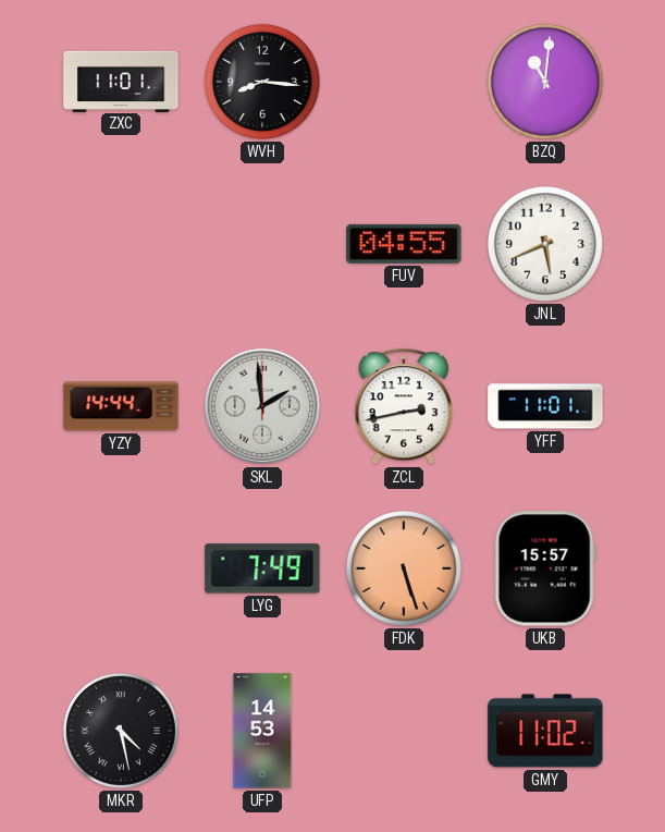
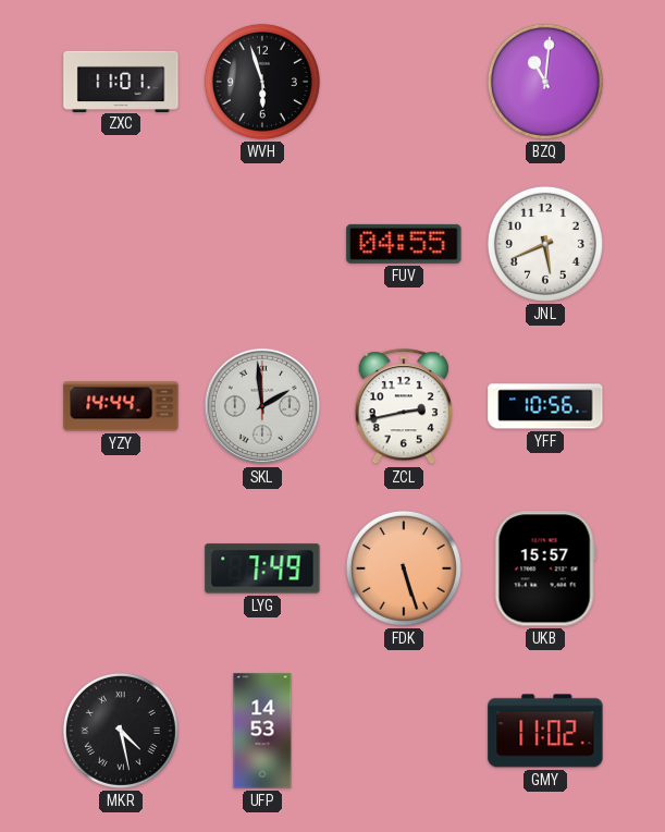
WVH: 8:16 -> 5:57
YFF: 11:01 -> 10:56
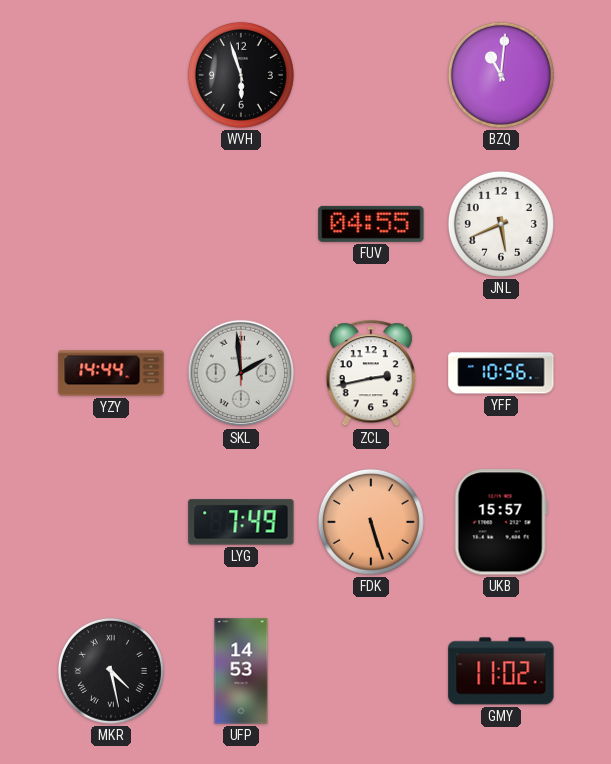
ZXC: 11:01 -> none
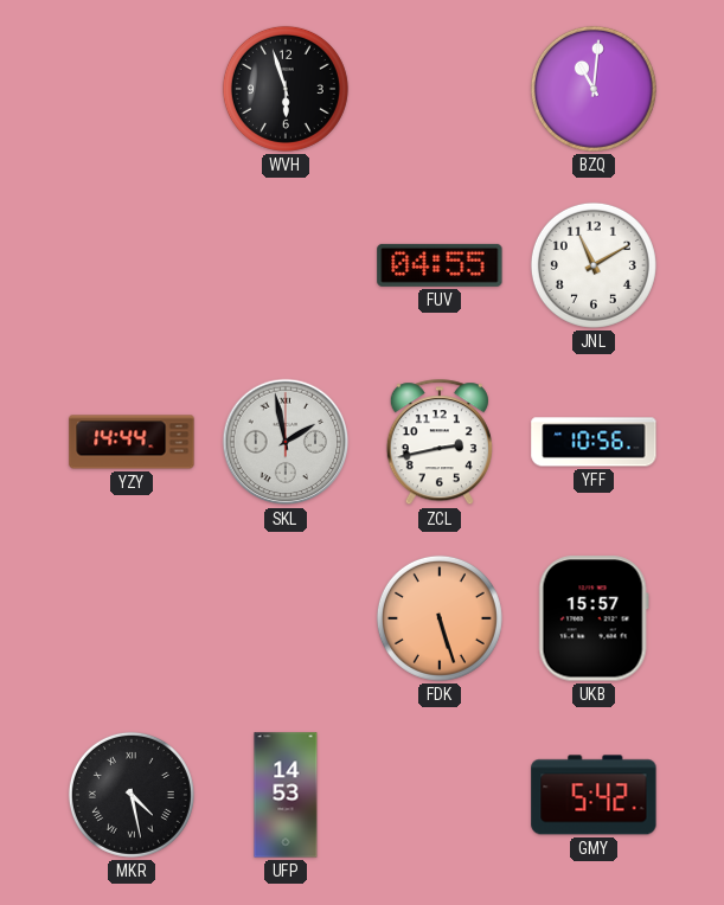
JNL: 5:41 -> 11:10
SKL: 1:59 -> 1:58
LYG: 7:49 -> none
GMY: 11:02 -> 5:42
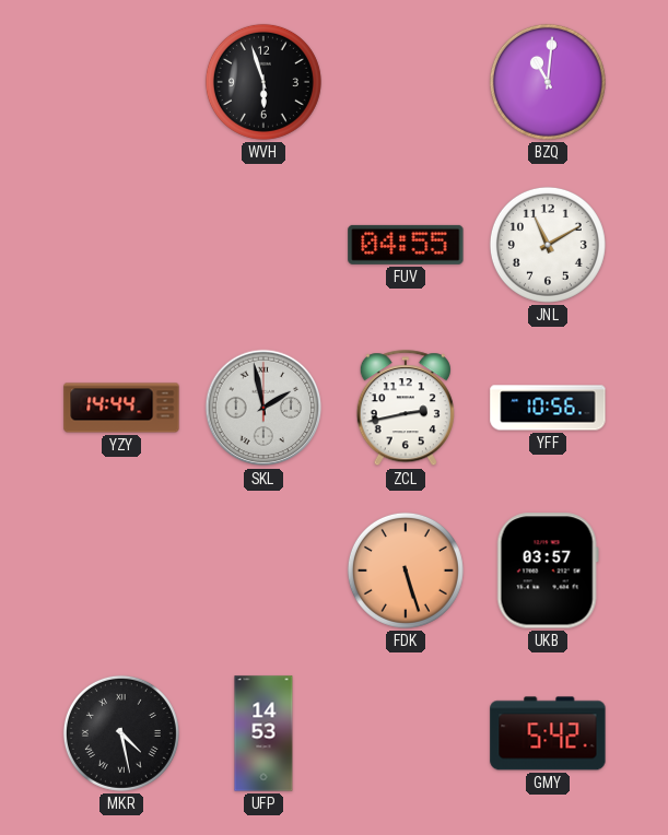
UKB: 15:57 -> 03:57
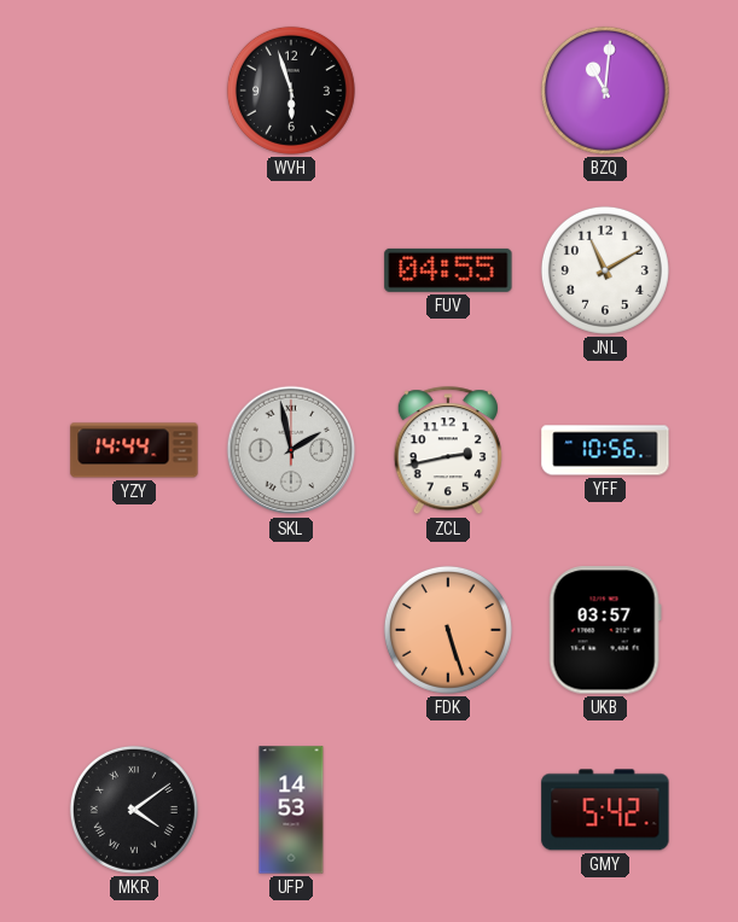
MKR: 4:28 -> 4:09
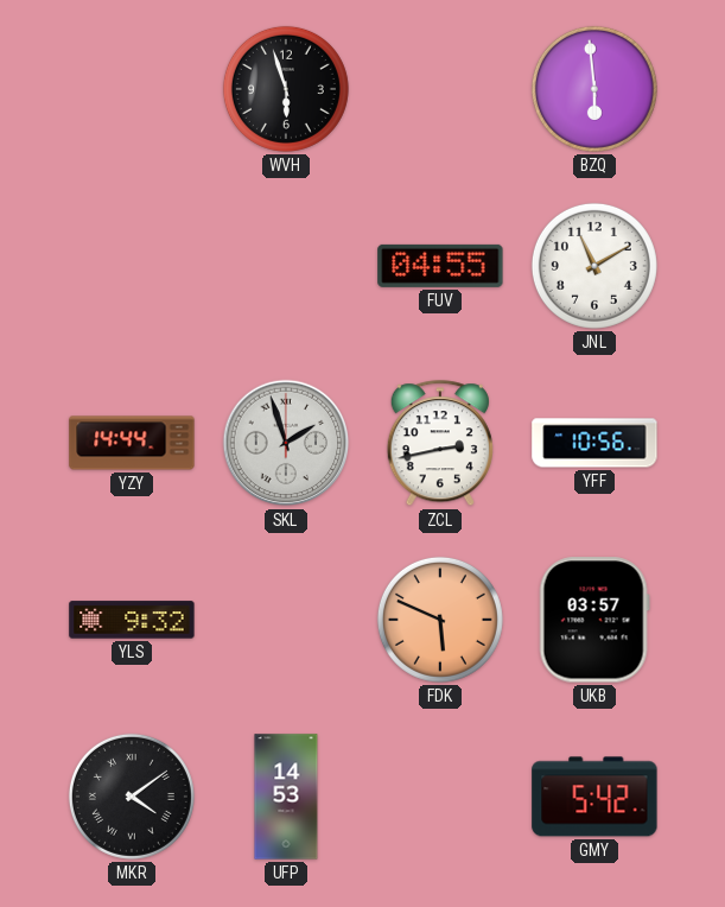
BZQ: 11:01 -> 5:59
SKL: 1:58 -> 1:57
YLS: none -> 9:32
FDK: 5:27 -> 5:49
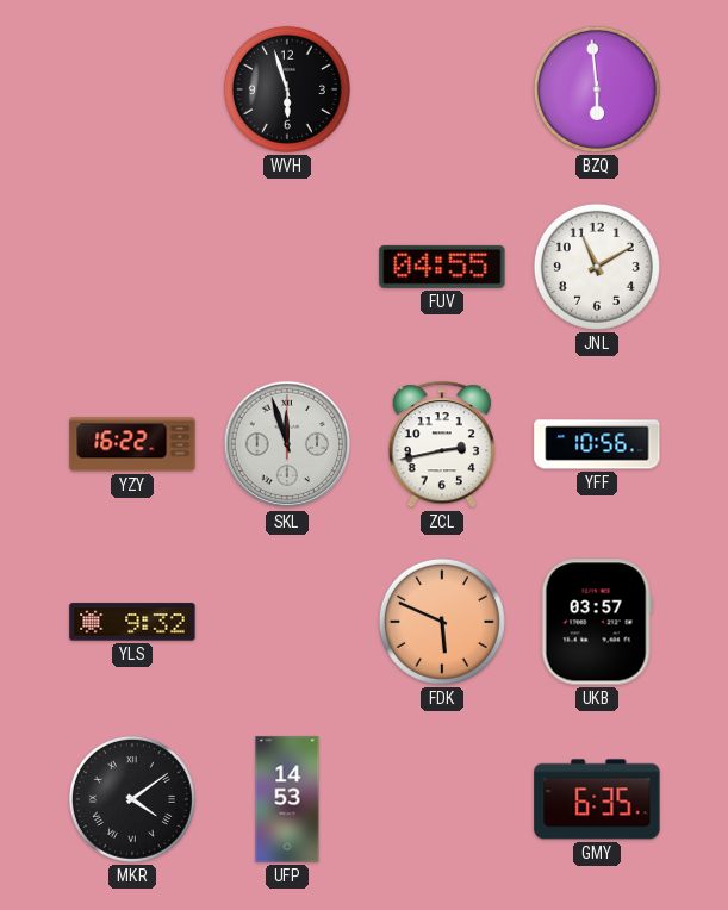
YZY: 14:44 -> 16:22
SKL: 1:57 -> 11:57
GMY: 5:42 -> 6:35
